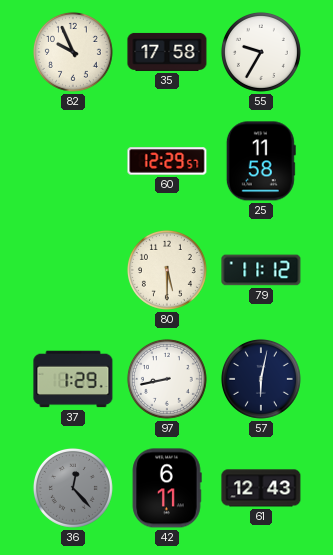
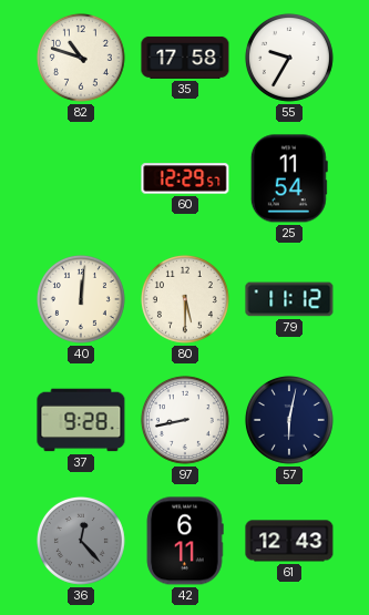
82: 9:56 -> 10:48
25: 11:58 -> 11:54
40: none -> 12:01
37: 1:29 -> 9:28
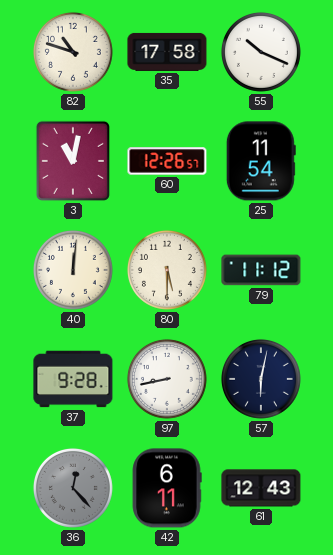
55: 9:35 -> 10:19
3: none -> 11:02
60: 12:29 -> 12:26
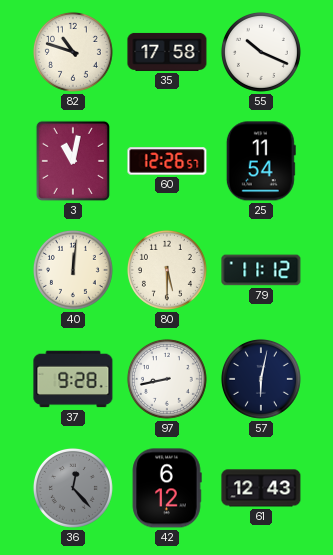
42: 6:11 -> 6:12
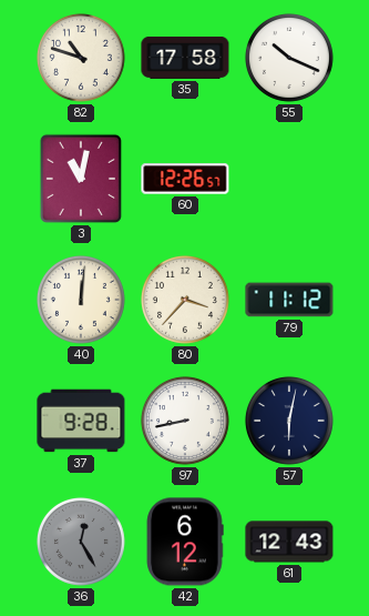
25: 11:54 -> none
80: 5:30 -> 3:37
36: 12:23 -> 12:25
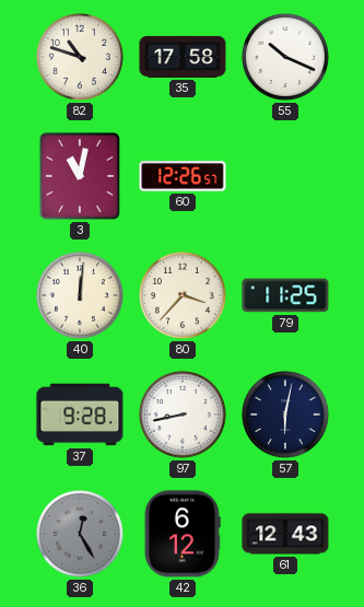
79: 11:12 -> 11:25
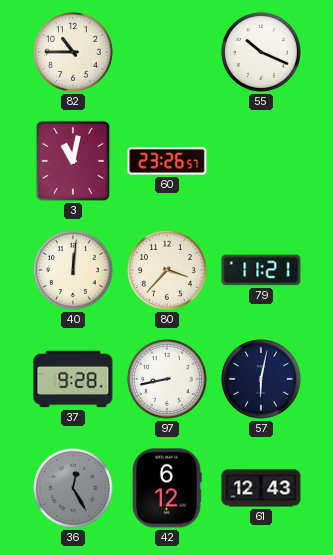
82: 10:48 -> 10:45
35: 17:58 -> none
60: 12:26 -> 23:26
79: 11:25 -> 11:21
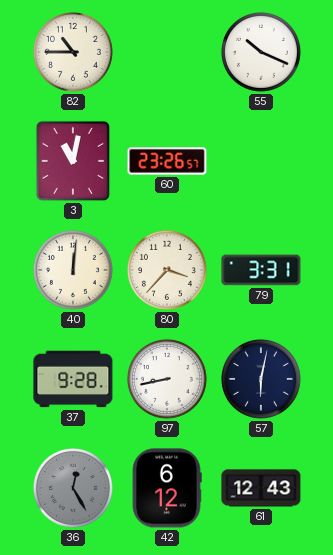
79: 11:21 -> 3:31
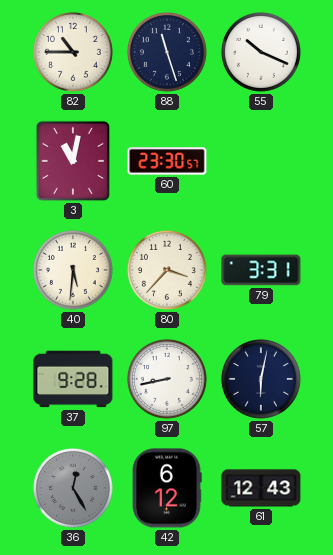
88: none -> 11:27
60: 23:26 -> 23:30
40: 12:01 -> 5:31
